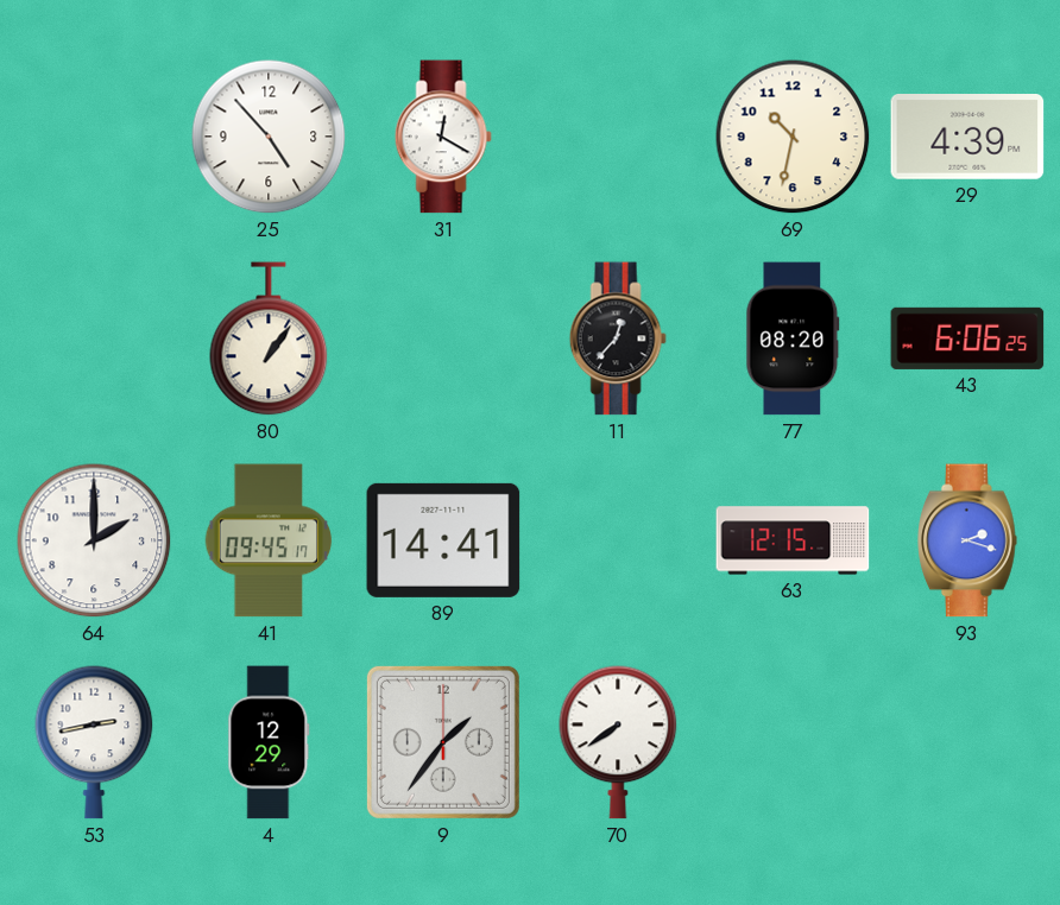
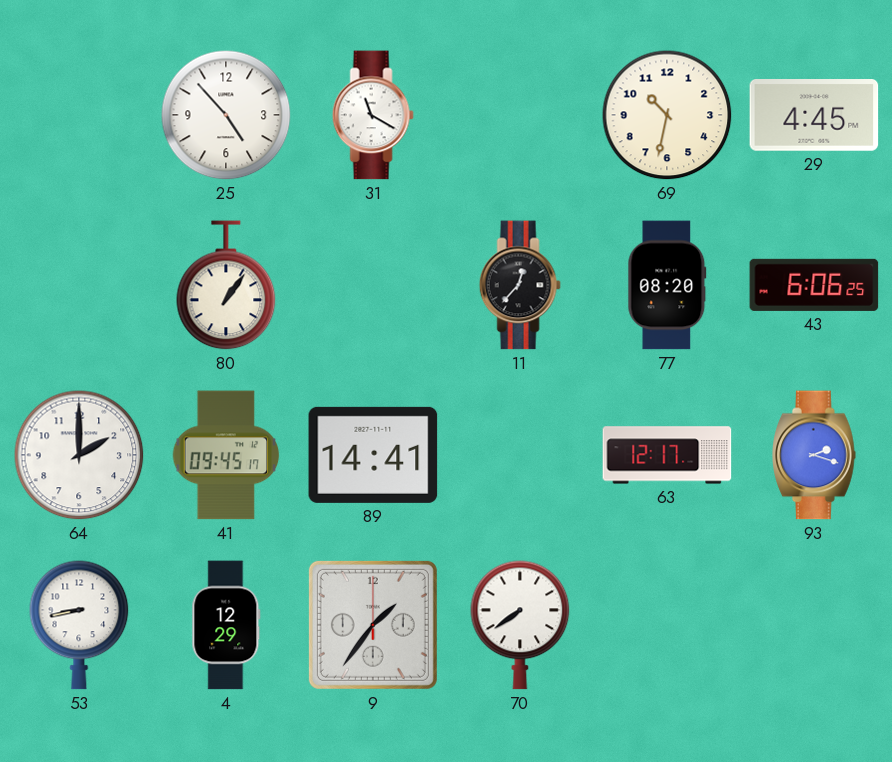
31: 12:20 -> 11:20
29: 4:39 -> 4:45
63: 12:15 -> 12:17
53: 2:43 -> 8:43
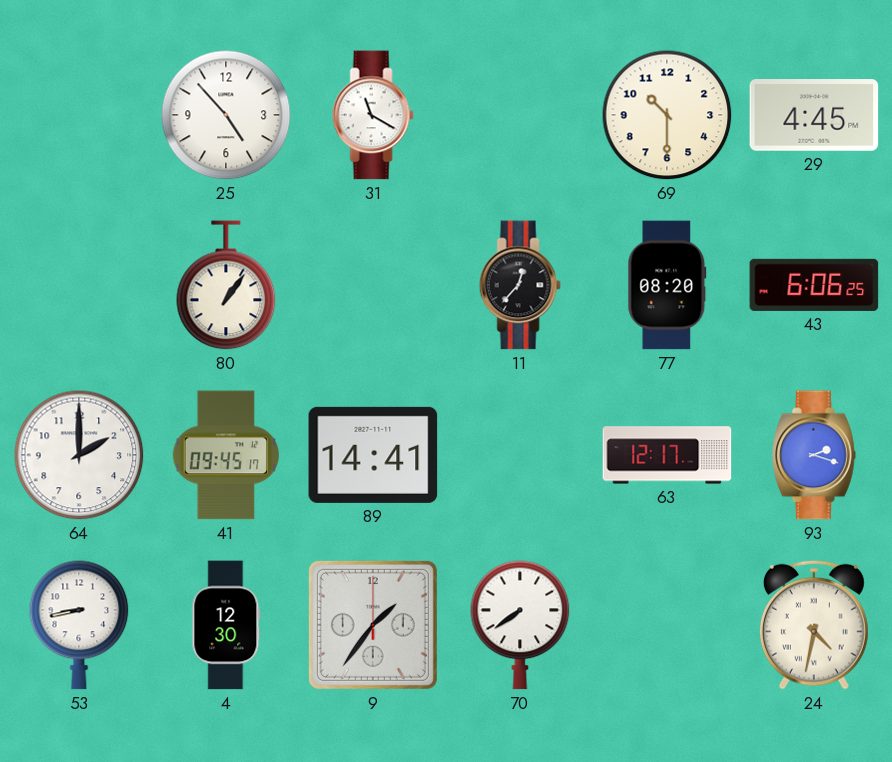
69: 10:32 -> 10:30
4: 12:29 -> 12:30
24: none -> 4:32
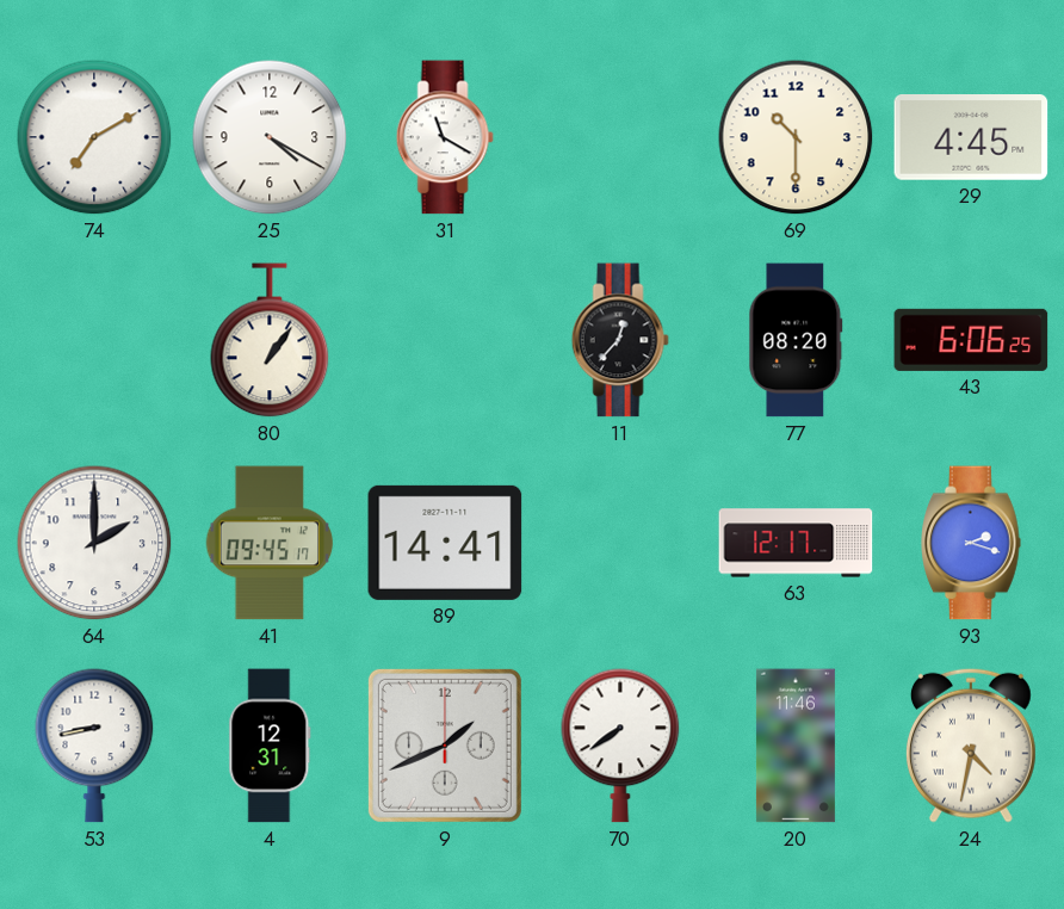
74: none -> 7:10
25: 4:53 -> 4:20
4: 12:30 -> 12:31
9: 1:36 -> 1:41
20: none -> 11:46
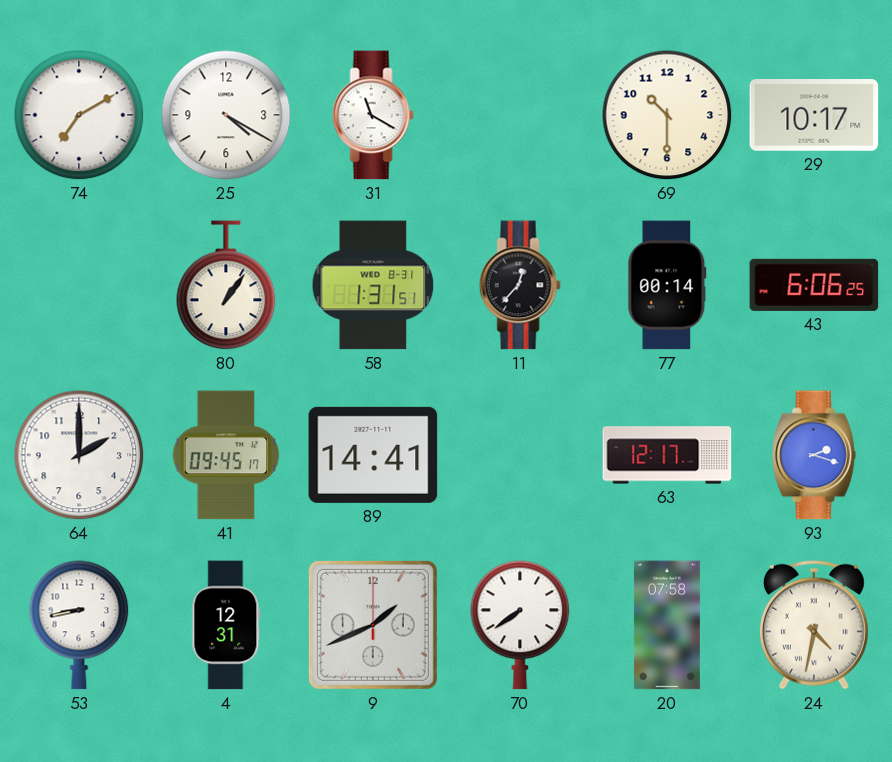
29: 4:45 -> 10:17
58: none -> 1:31
77: 08:20 -> 00:14
20: 11:46 -> 07:58
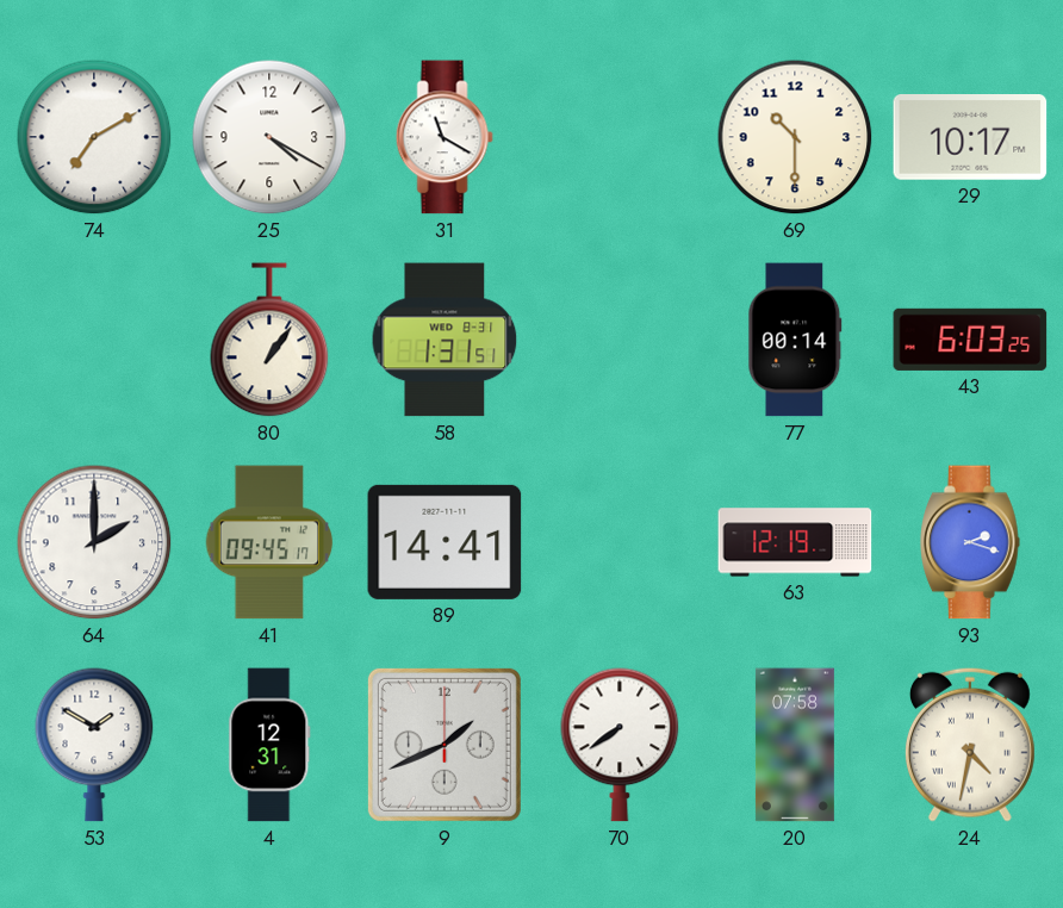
11: 12:37 -> none
43: 6:06 -> 6:03
63: 12:17 -> 12:19
53: 8:43 -> 1:50
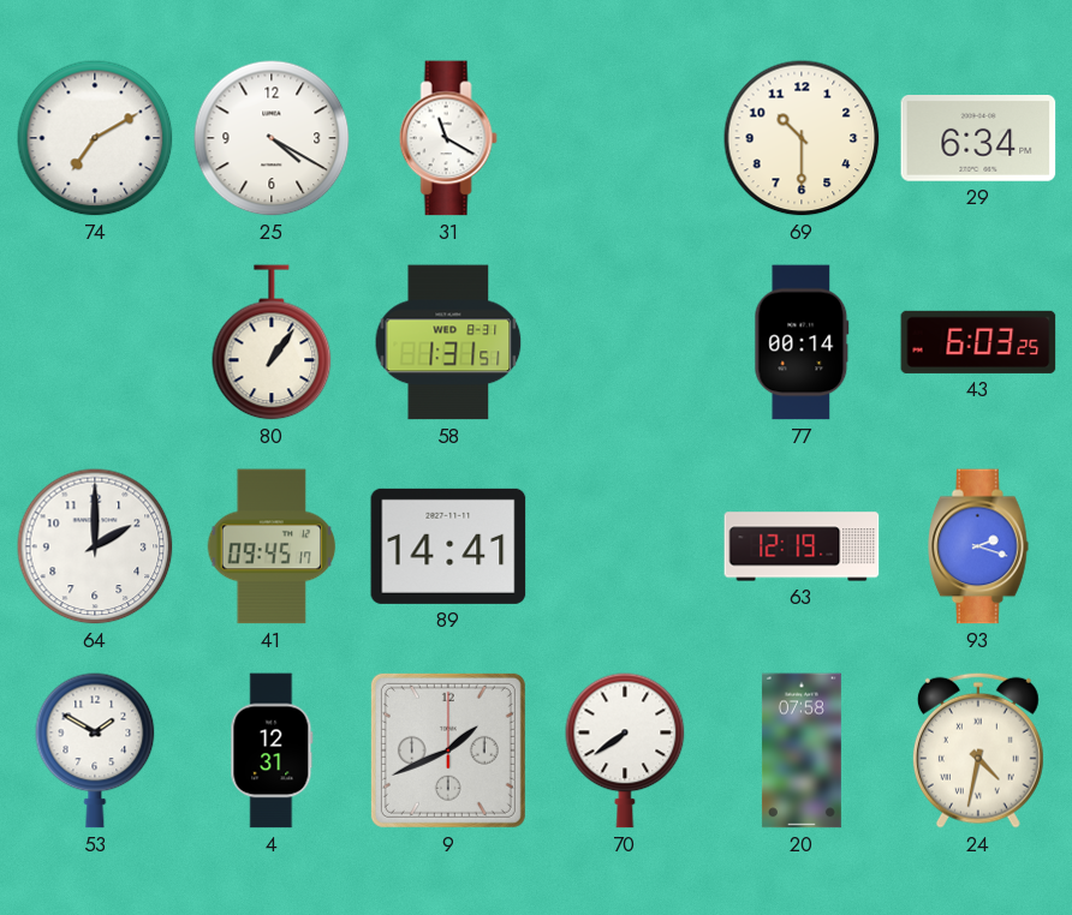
29: 10:17 -> 6:34
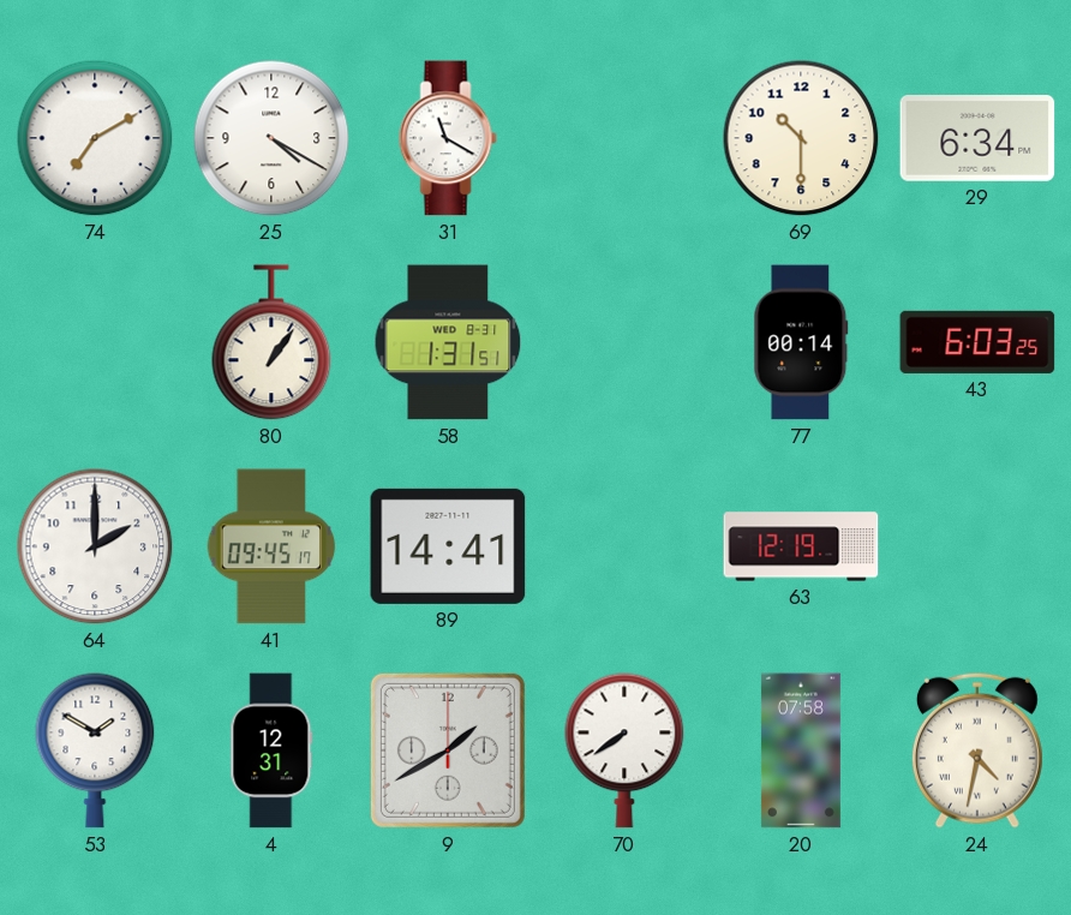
93: 2:18 -> none
9: 1:41 -> 1:40
